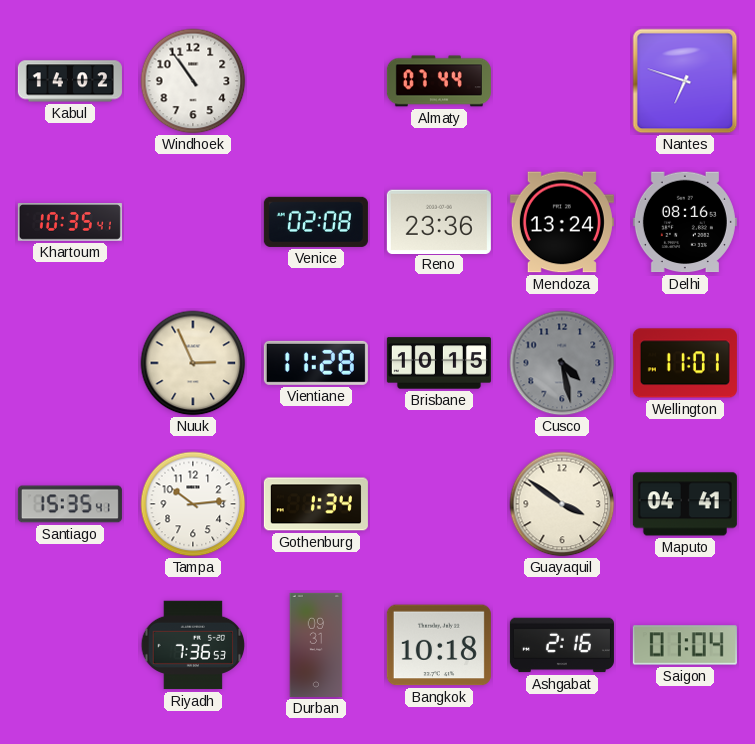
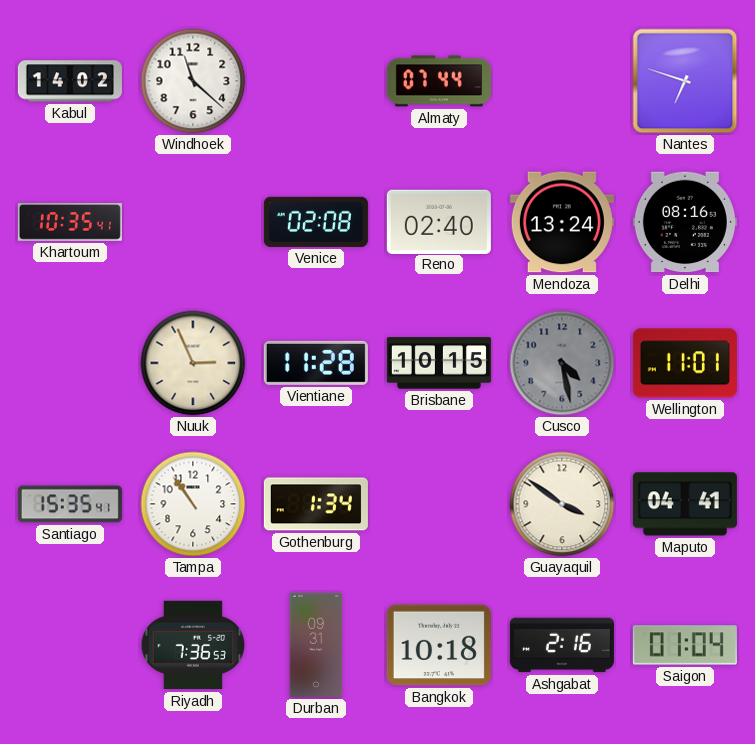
Windhoek: 10:54 -> 11:22
Reno: 23:36 -> 02:40
Tampa: 10:14 -> 10:54
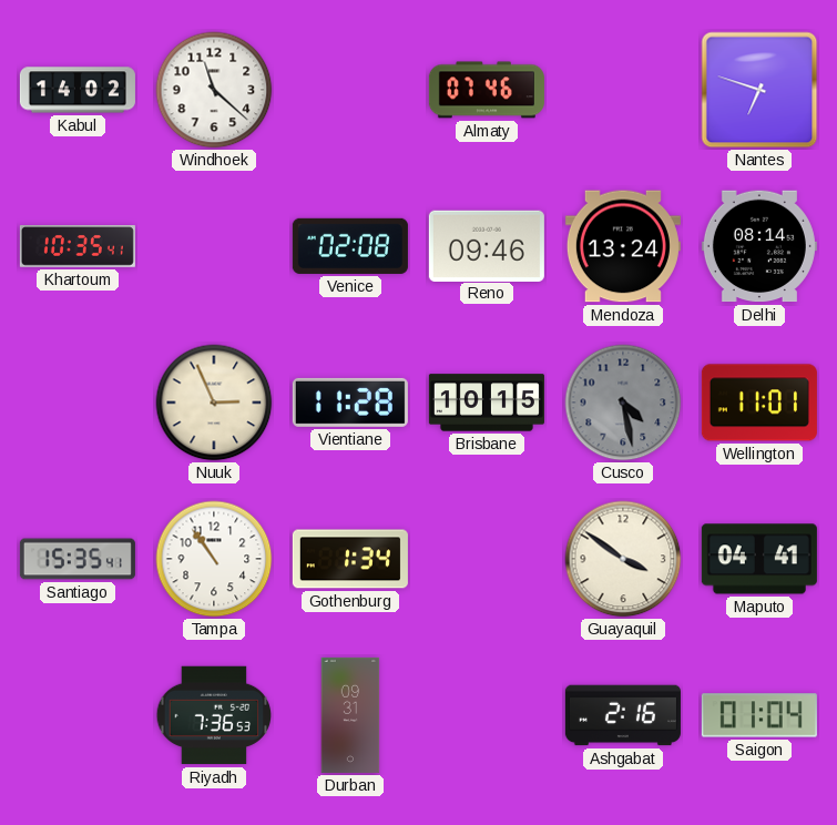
Almaty: 07:44 -> 07:46
Reno: 02:40 -> 09:46
Delhi: 08:16 -> 08:14
Bangkok: 10:18 -> none
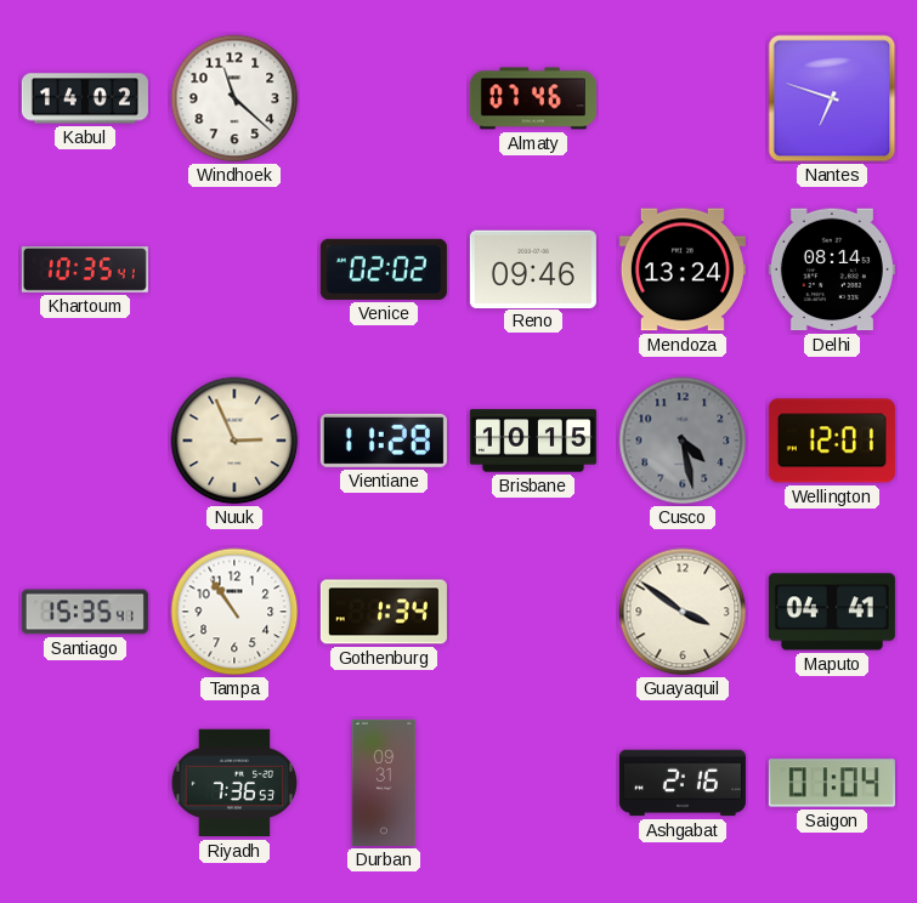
Venice: 02:08 -> 02:02
Wellington: 11:01 -> 12:01
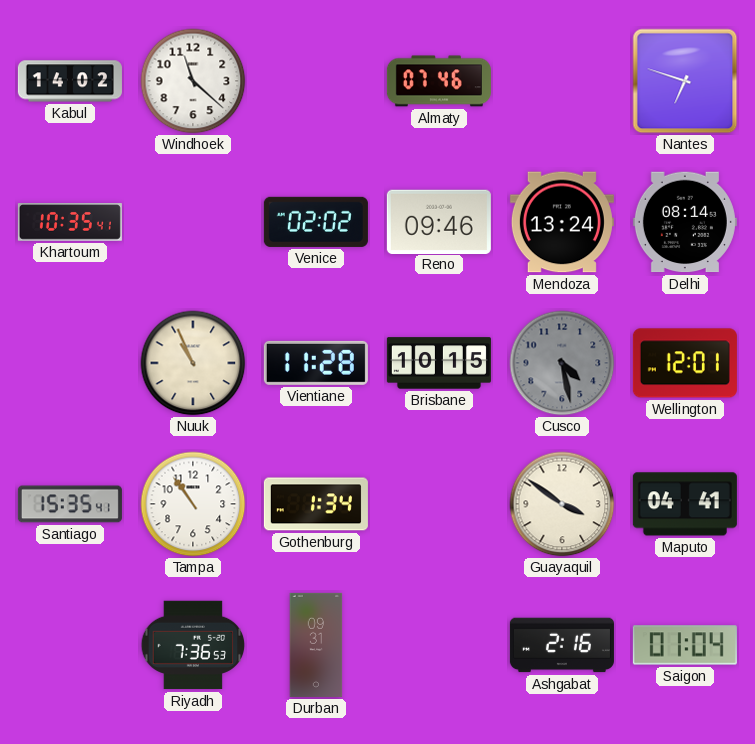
Nuuk: 2:56 -> 10:56
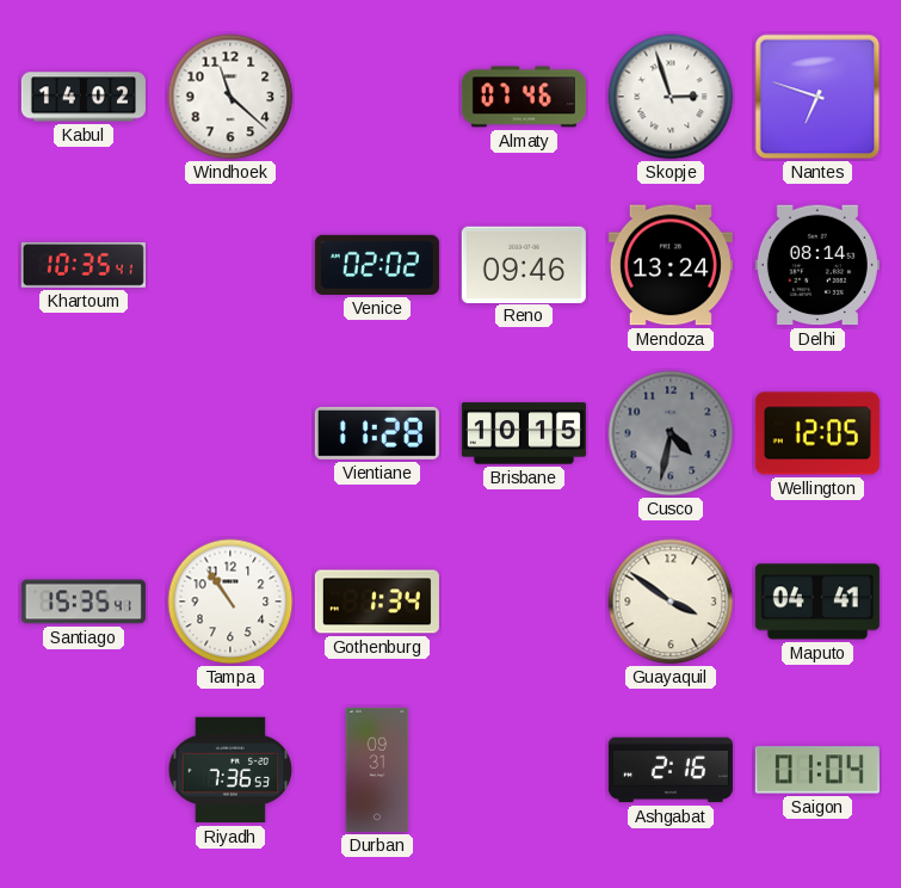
Skopje: none -> 2:57
Nuuk: 10:56 -> none
Cusco: 4:28 -> 4:32
Wellington: 12:01 -> 12:05
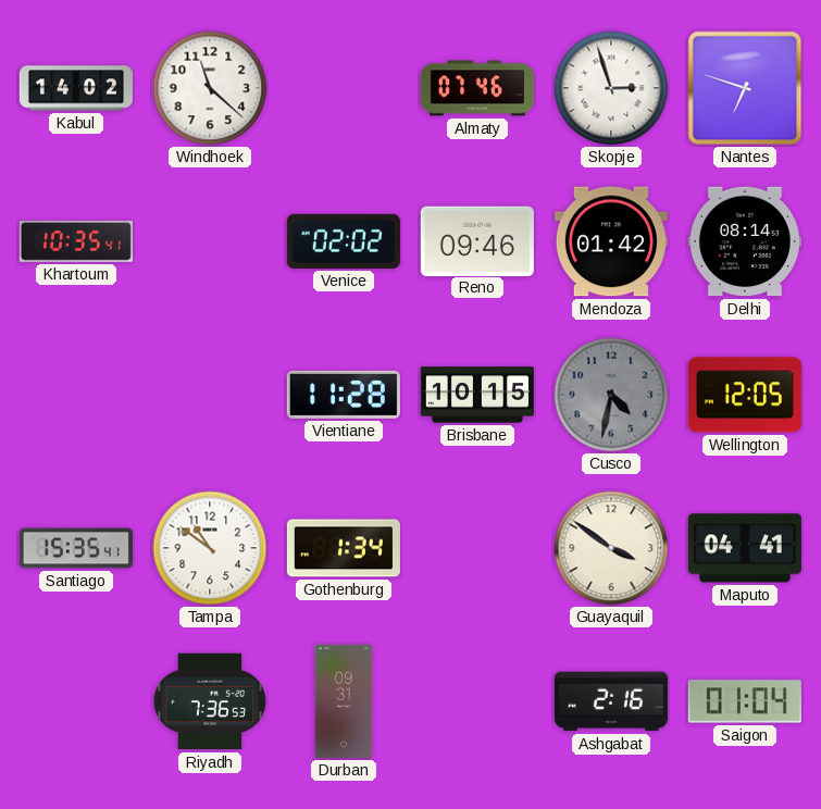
Mendoza: 13:24 -> 01:42
Tampa: 10:54 -> 10:51
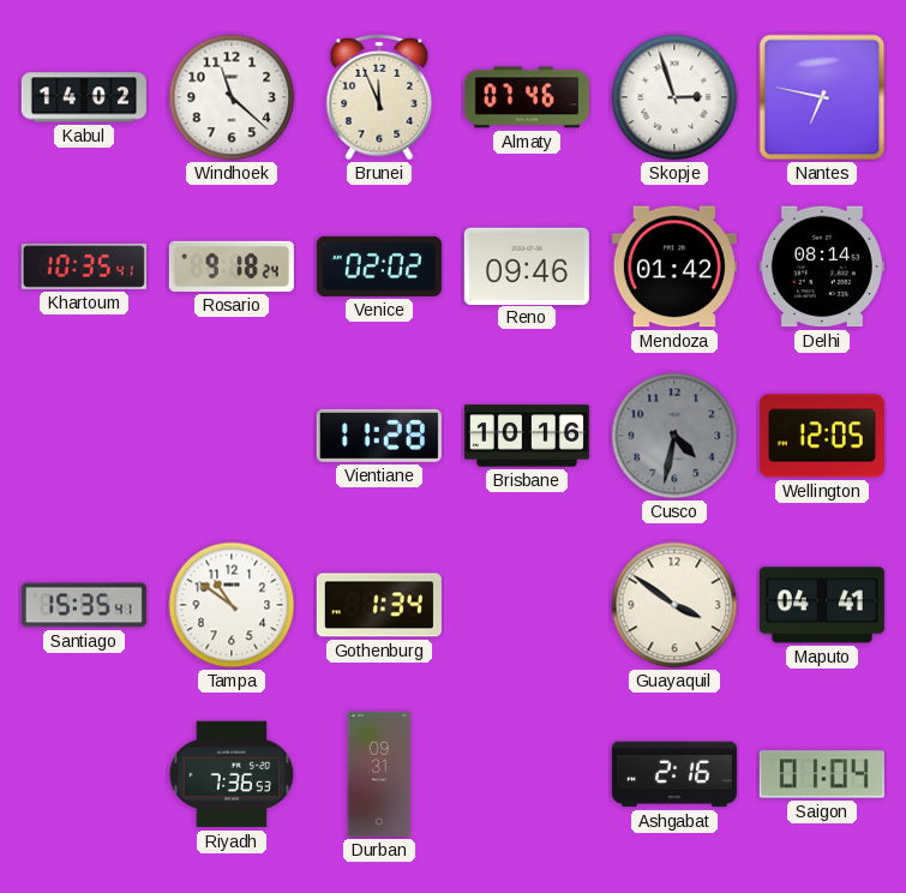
Brunei: none -> 11:56
Nantes: 6:48 -> 6:47
Rosario: none -> 9:18
Brisbane: 10:15 -> 10:16
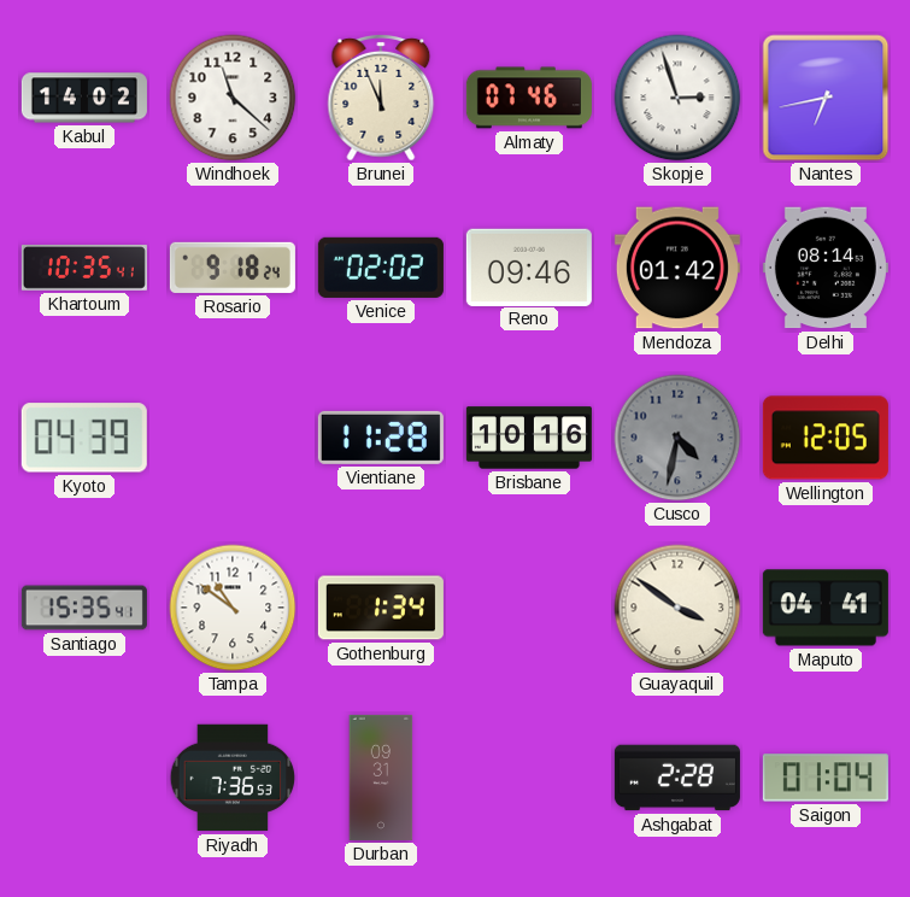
Nantes: 6:47 -> 6:43
Kyoto: none -> 04:39
Ashgabat: 2:16 -> 2:28
